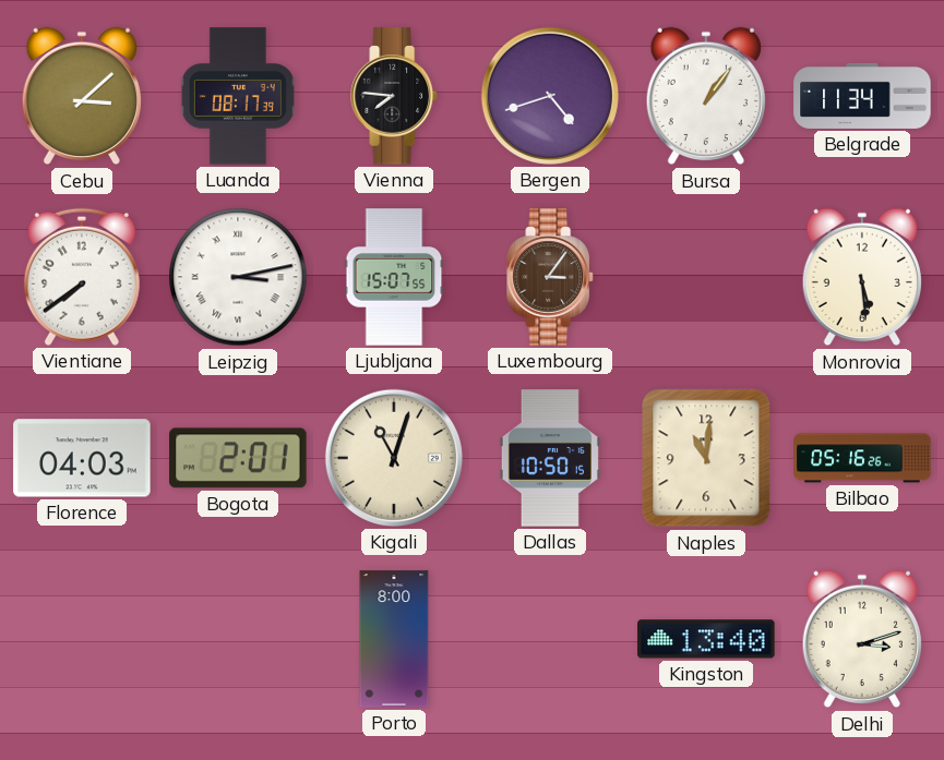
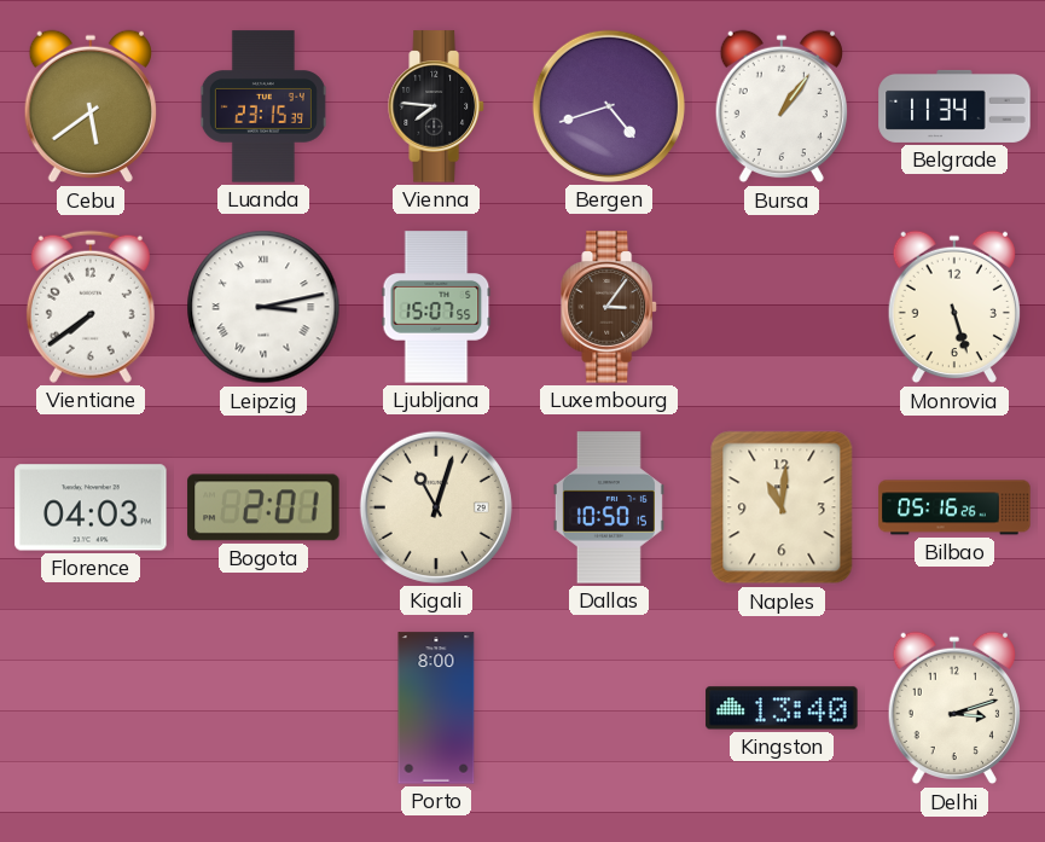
Cebu: 3:08 -> 5:39
Luanda: 08:17 -> 23:15
Monrovia: 5:29 -> 5:27
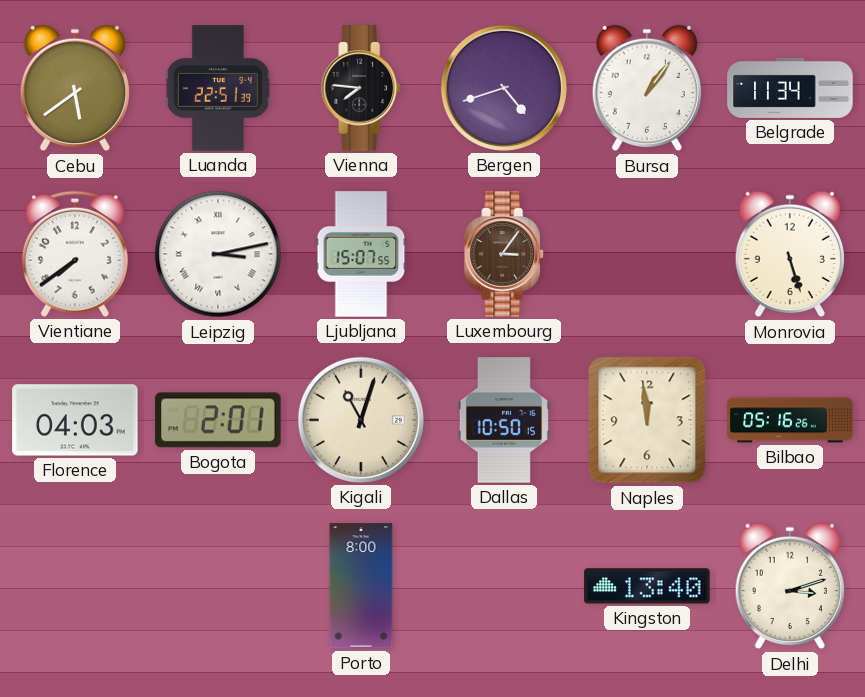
Luanda: 23:15 -> 22:51
Naples: 11:01 -> 11:59
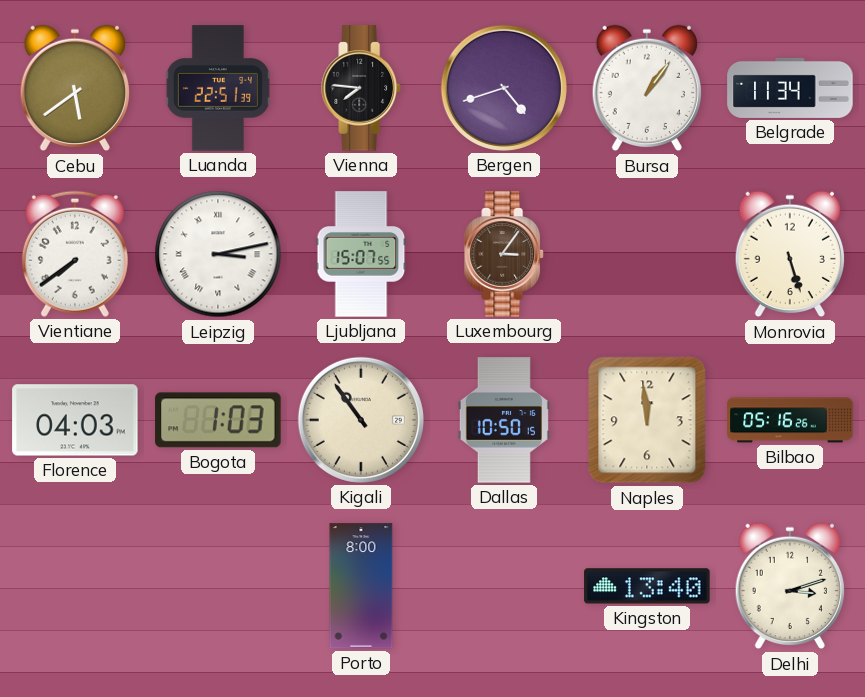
Bogota: 2:01 -> 1:03
Kigali: 11:03 -> 10:54
